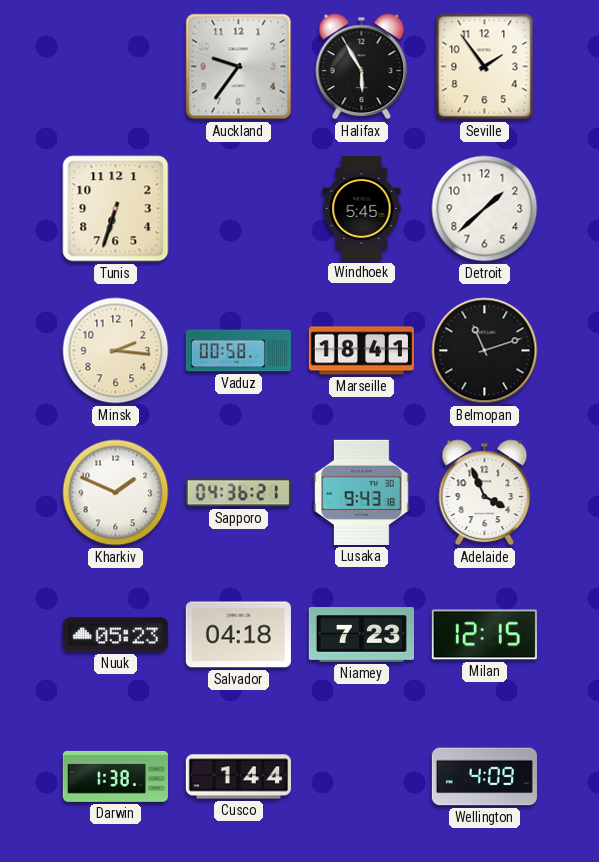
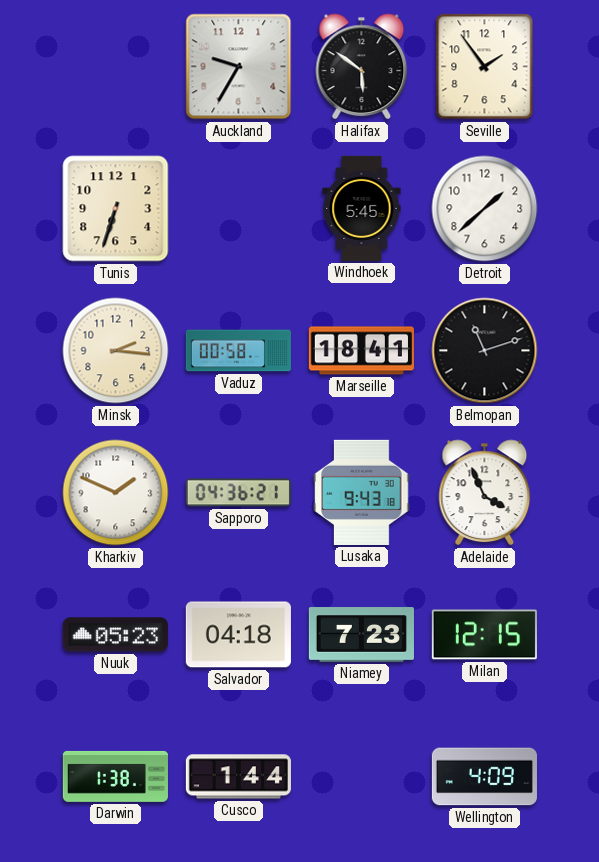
Auckland: 9:36 -> 9:35
Halifax: 5:55 -> 5:51
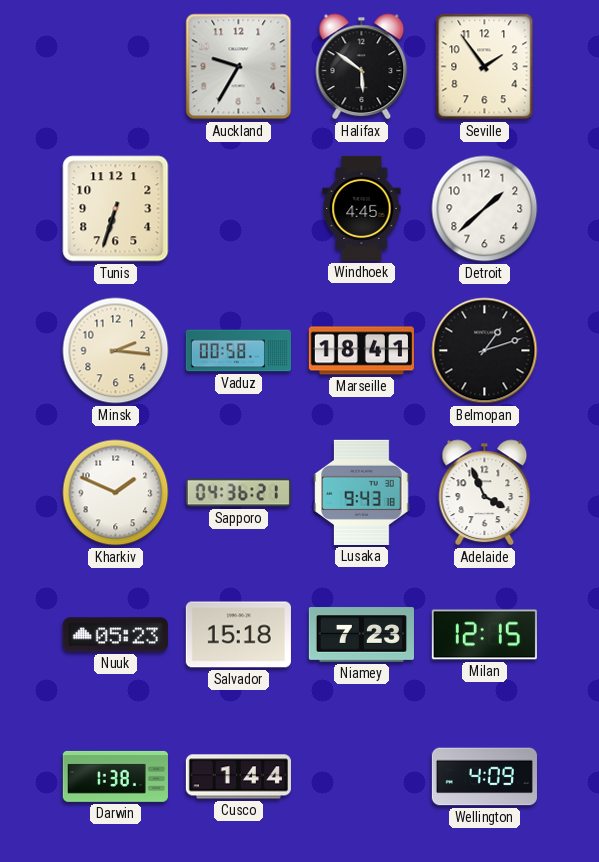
Windhoek: 5:45 -> 4:45
Belmopan: 11:12 -> 1:12
Salvador: 04:18 -> 15:18
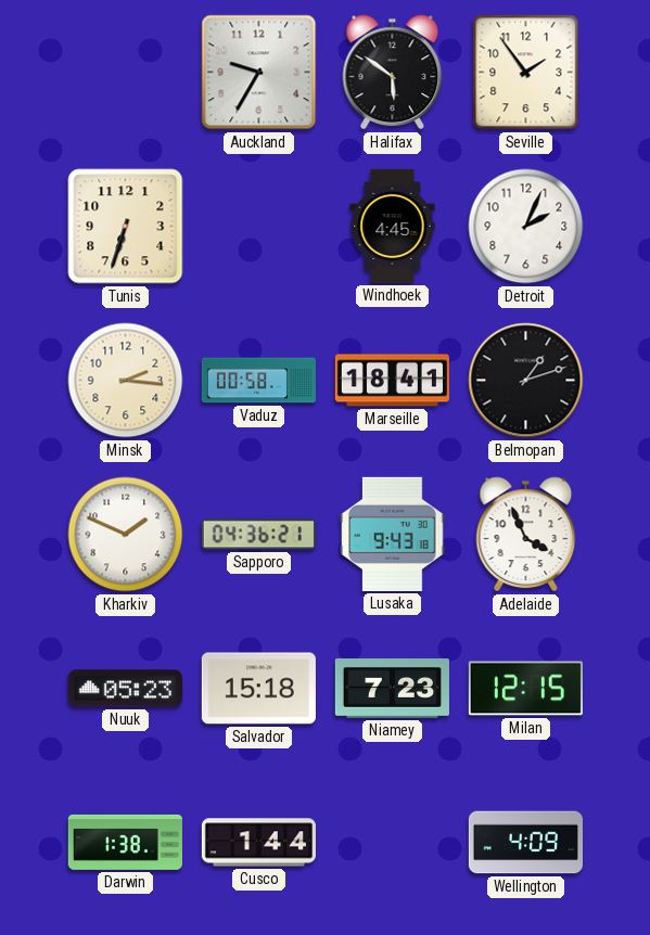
Detroit: 1:38 -> 2:04
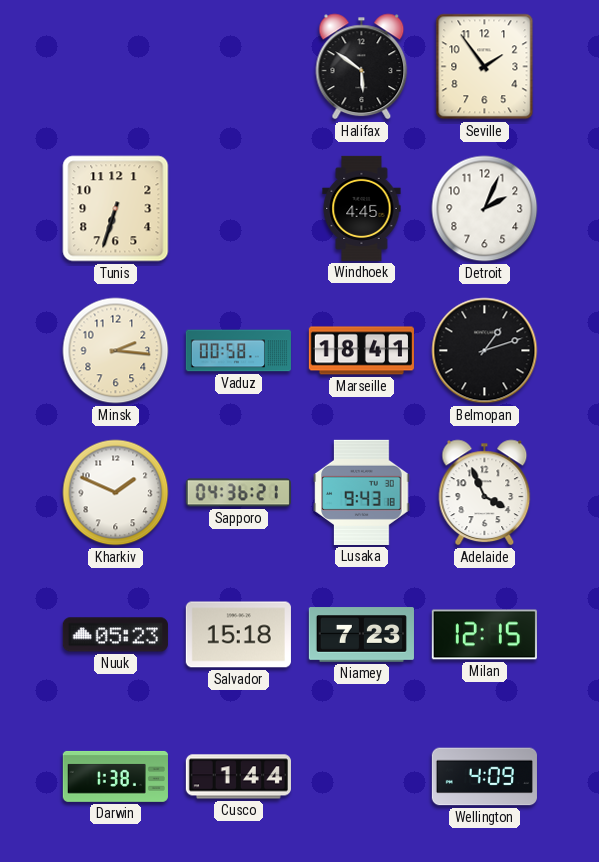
Auckland: 9:35 -> none
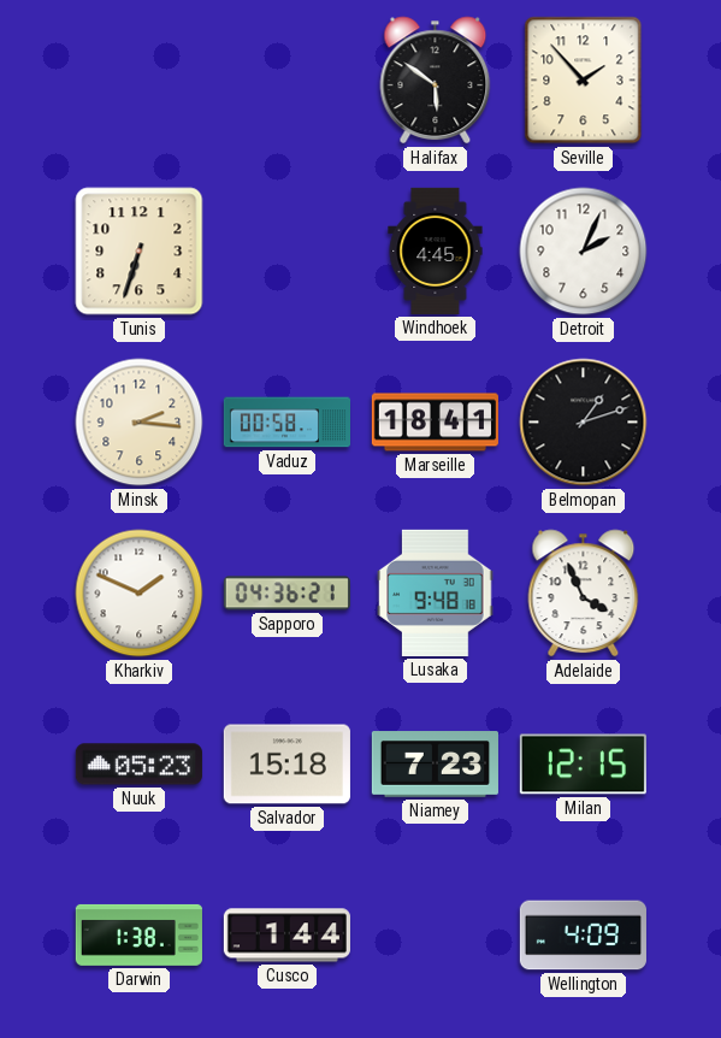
Seville: 1:54 -> 1:53
Lusaka: 9:43 -> 9:48
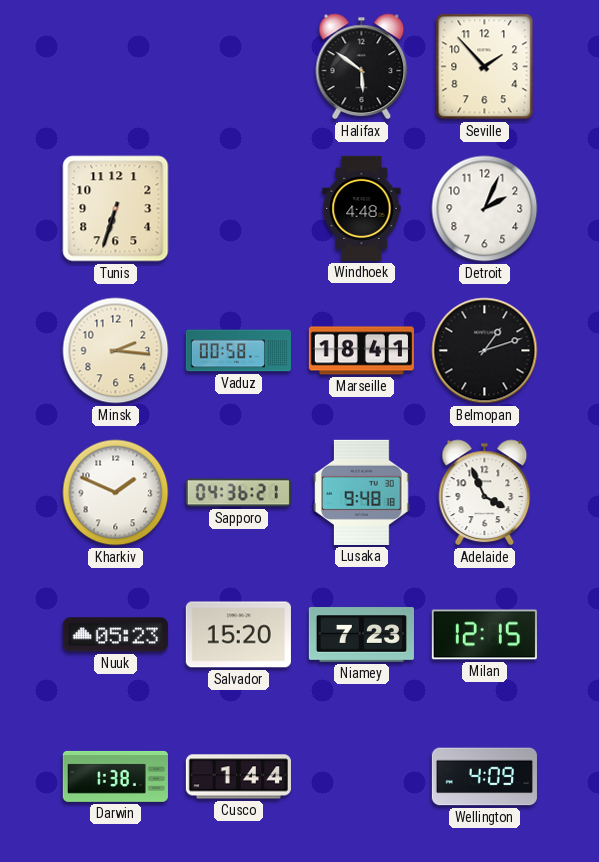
Windhoek: 4:45 -> 4:48
Salvador: 15:18 -> 15:20
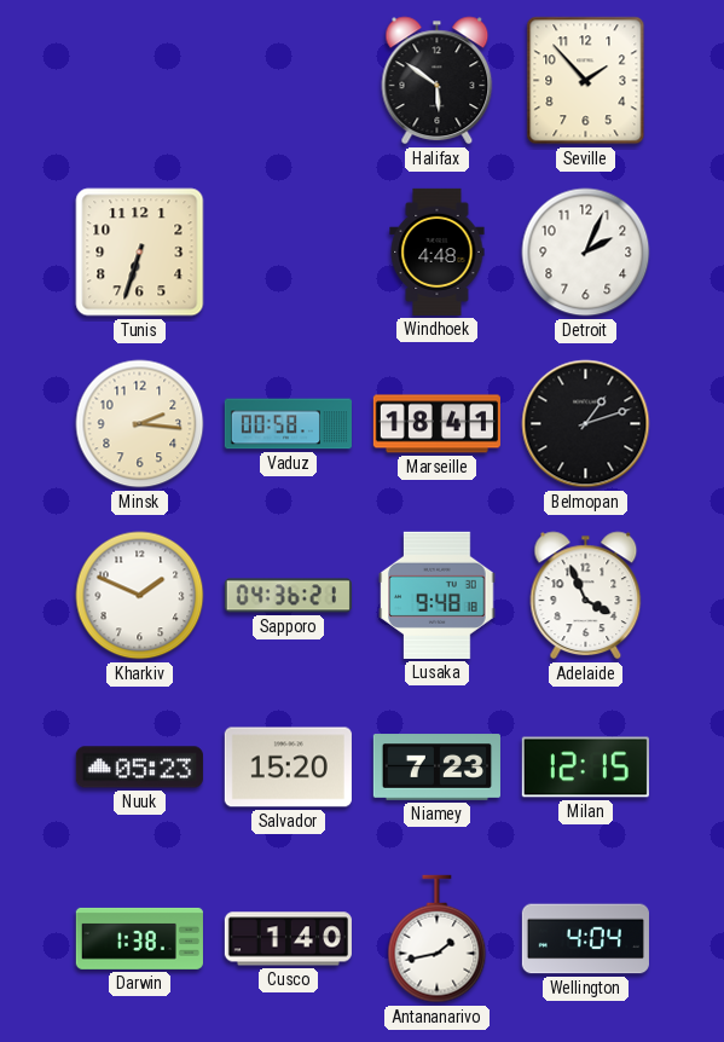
Cusco: 1:44 -> 1:40
Antananarivo: none -> 1:43
Wellington: 4:09 -> 4:04
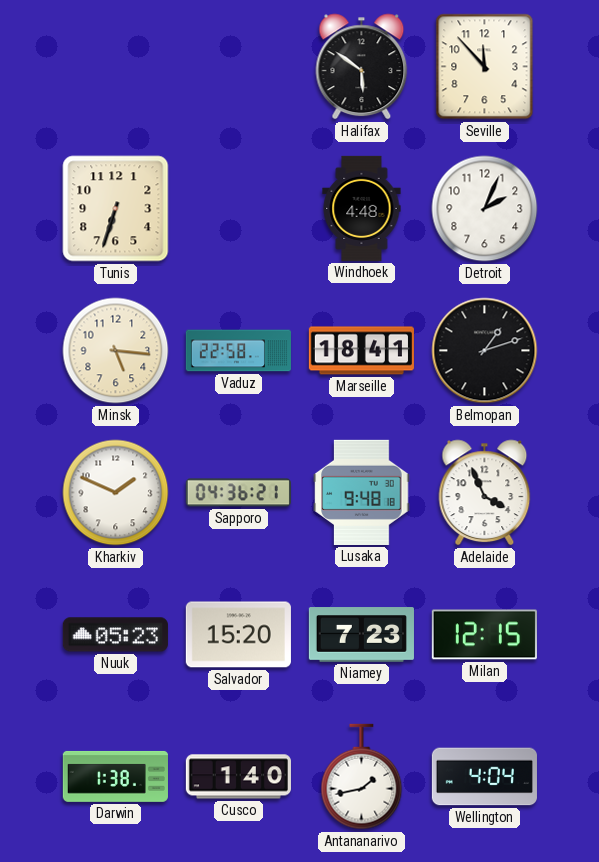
Seville: 1:53 -> 11:53
Minsk: 2:16 -> 5:16
Vaduz: 00:58 -> 22:58
